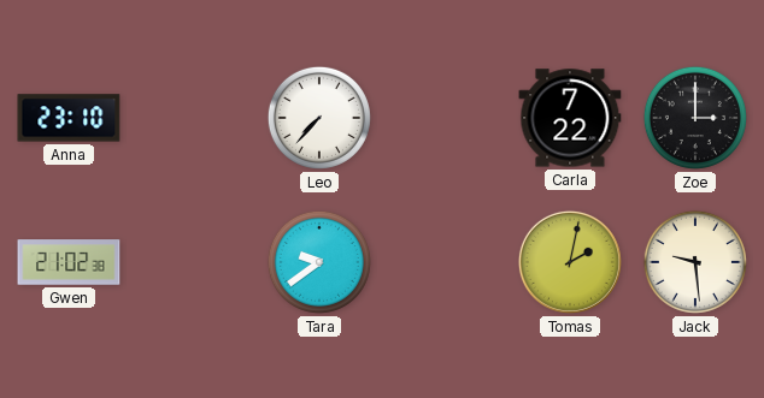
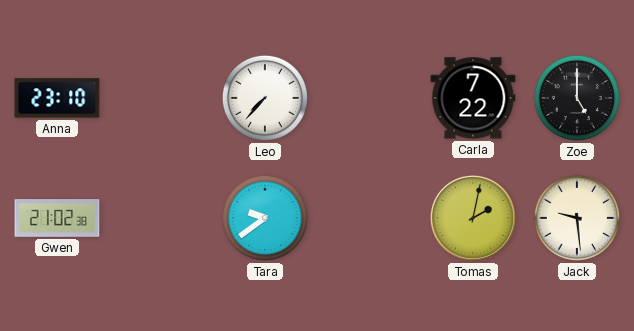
Zoe: 3:00 -> 5:00
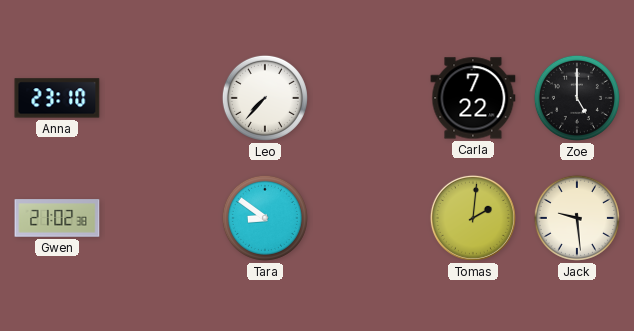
Tara: 9:39 -> 8:51
Tomas: 2:02 -> 2:01
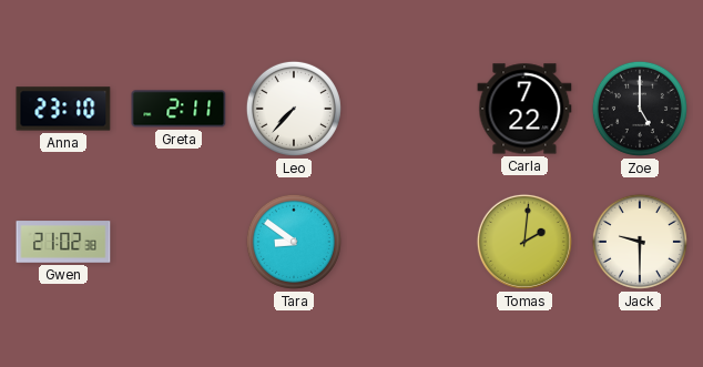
Greta: none -> 2:11
Jack: 9:29 -> 9:30
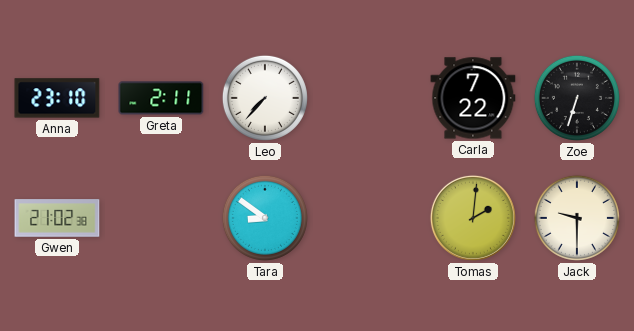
Zoe: 5:00 -> 6:33
